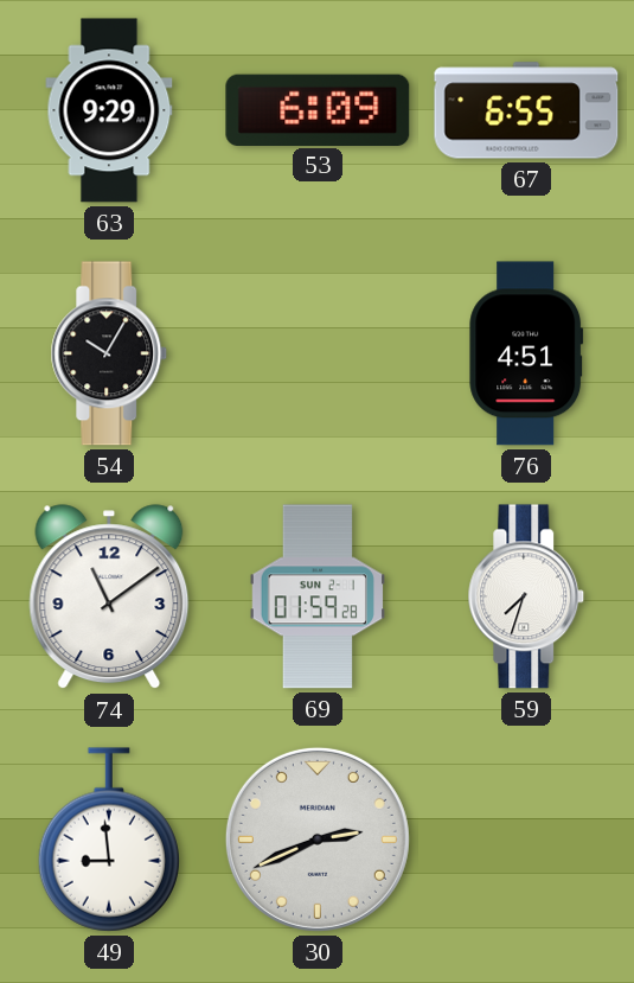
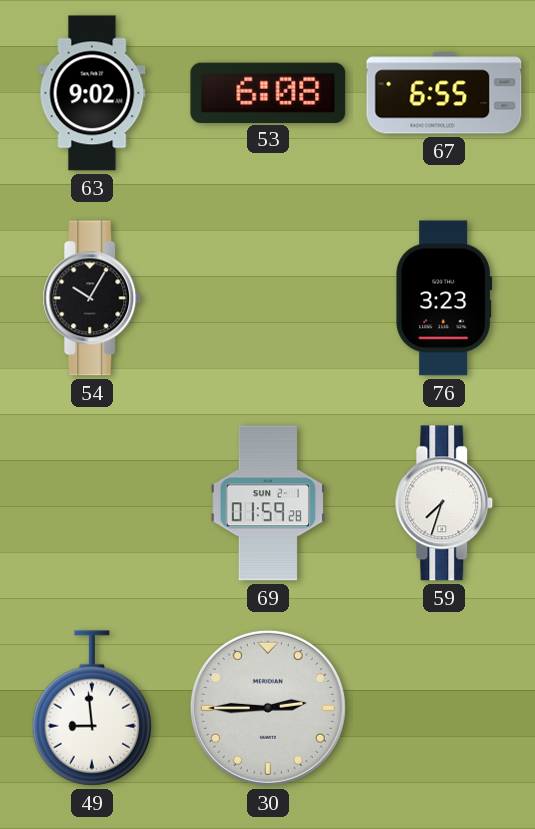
63: 9:29 -> 9:02
53: 6:09 -> 6:08
76: 4:51 -> 3:23
74: 11:09 -> none
30: 2:41 -> 2:45
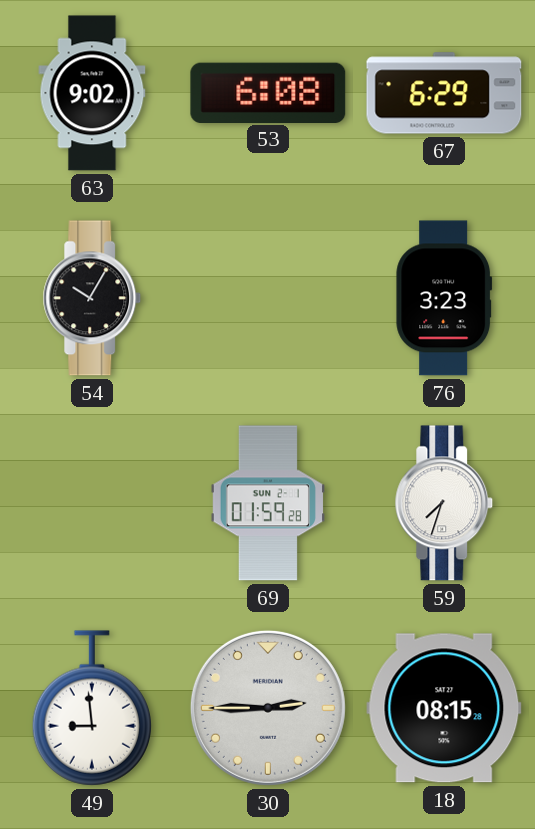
67: 6:55 -> 6:29
18: none -> 08:15
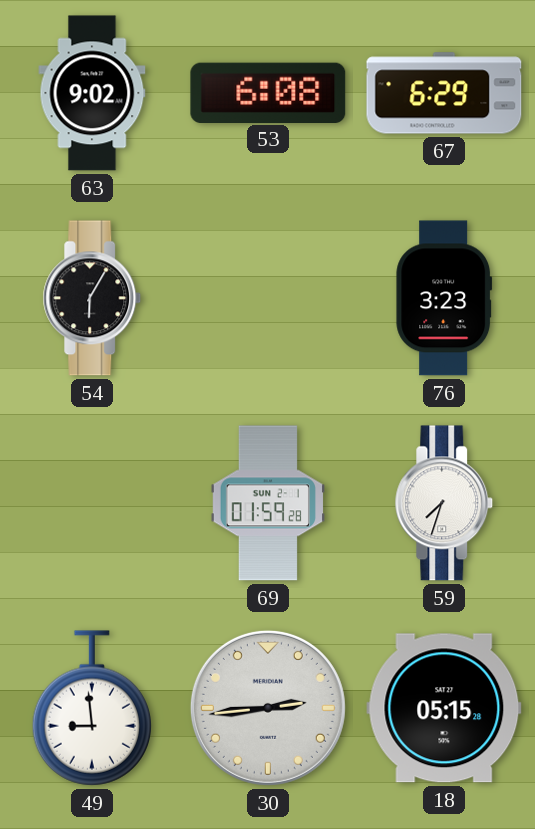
54: 10:05 -> 6:05
30: 2:45 -> 2:44
18: 08:15 -> 05:15
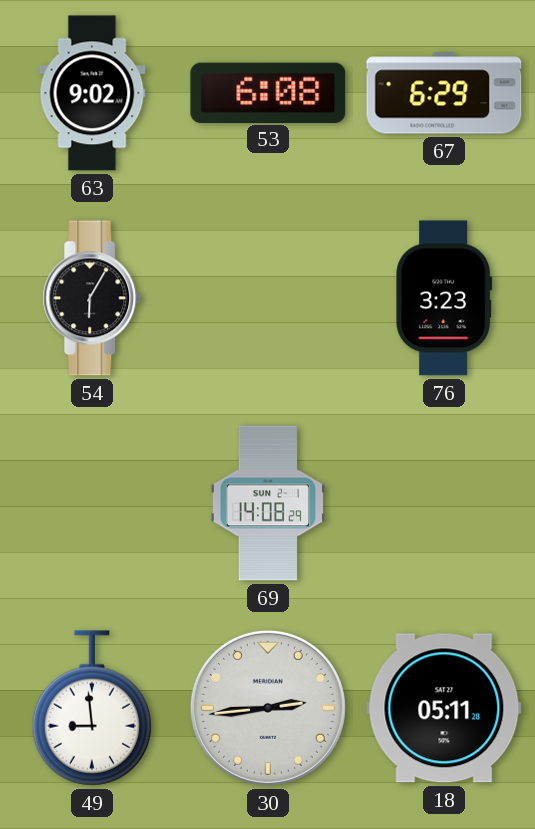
69: 01:59 -> 14:08
59: 7:33 -> none
18: 05:15 -> 05:11
